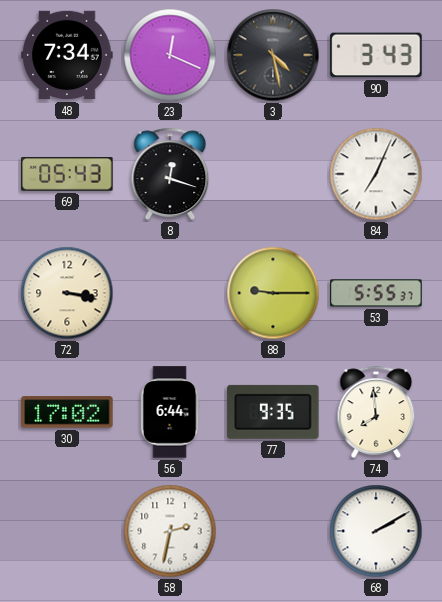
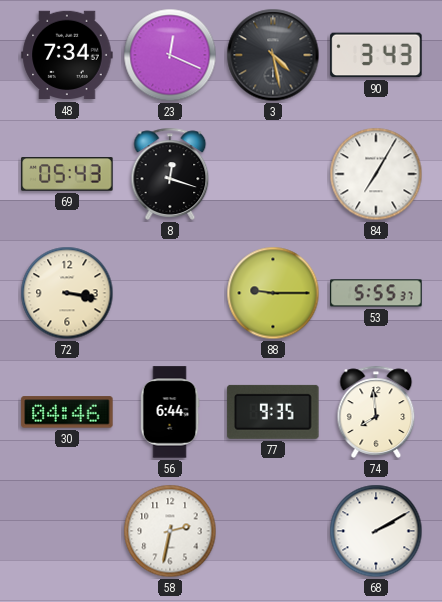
84: 7:04 -> 7:05
30: 17:02 -> 04:46
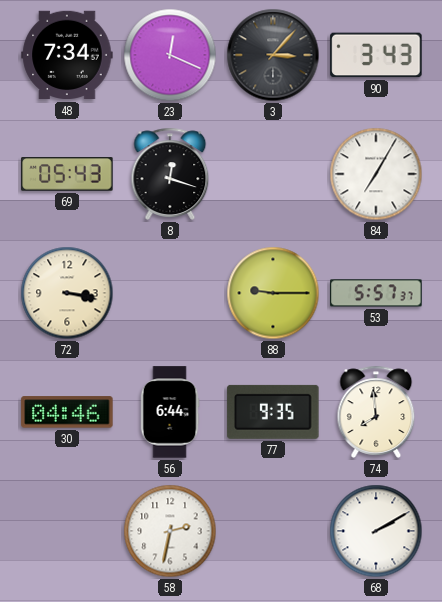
3: 4:28 -> 3:07
53: 5:55 -> 5:57
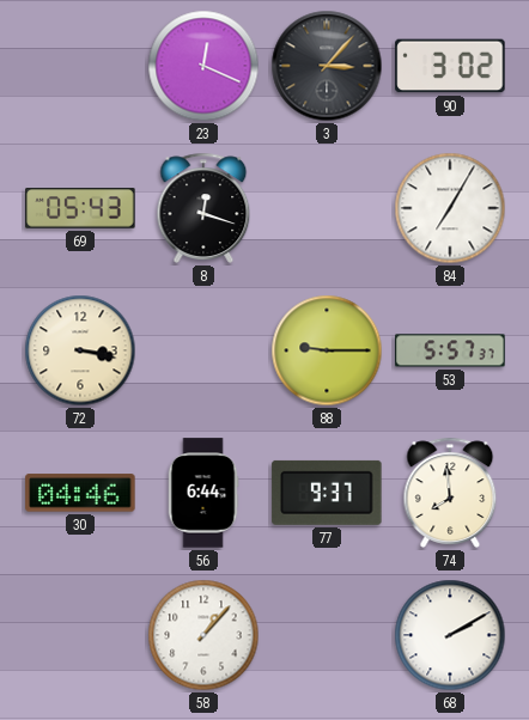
48: 7:34 -> none
90: 3:43 -> 3:02
77: 9:35 -> 9:37
58: 2:32 -> 1:07
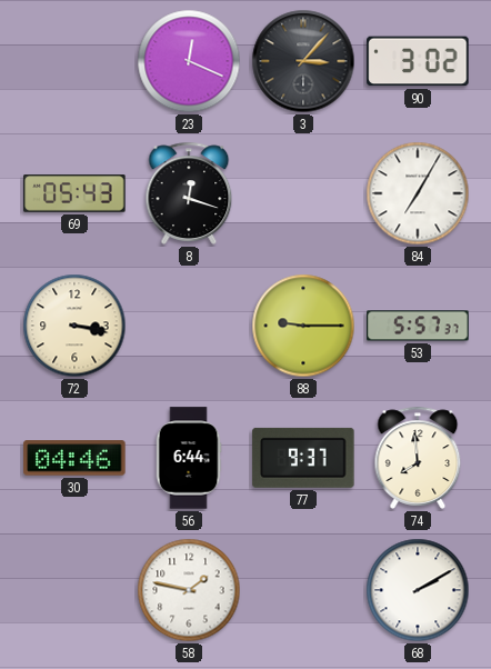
58: 1:07 -> 1:47
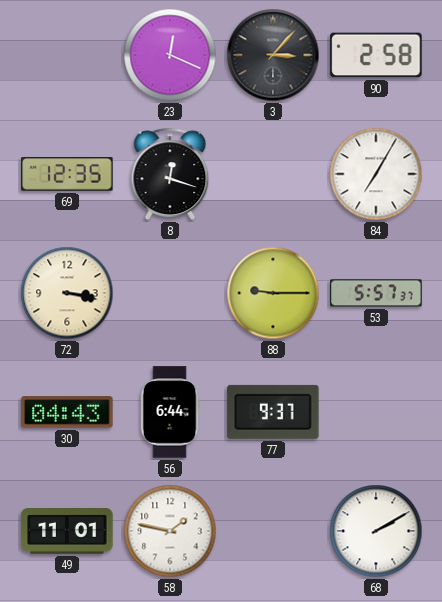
90: 3:02 -> 2:58
69: 05:43 -> 12:35
30: 04:46 -> 04:43
74: 7:59 -> none
49: none -> 11:01
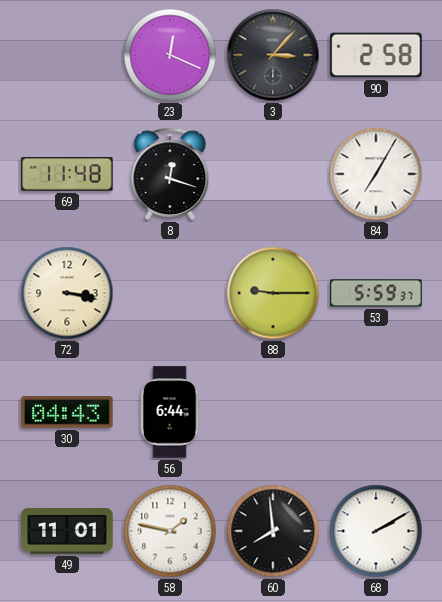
69: 12:35 -> 11:48
53: 5:57 -> 5:59
77: 9:37 -> none
60: none -> 7:59
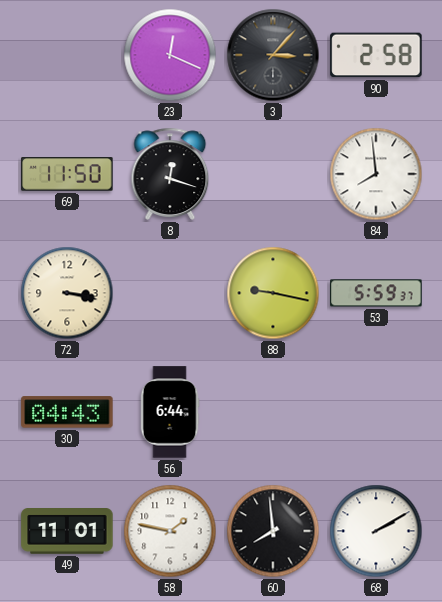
69: 11:48 -> 11:50
84: 7:05 -> 7:59
88: 9:15 -> 9:17
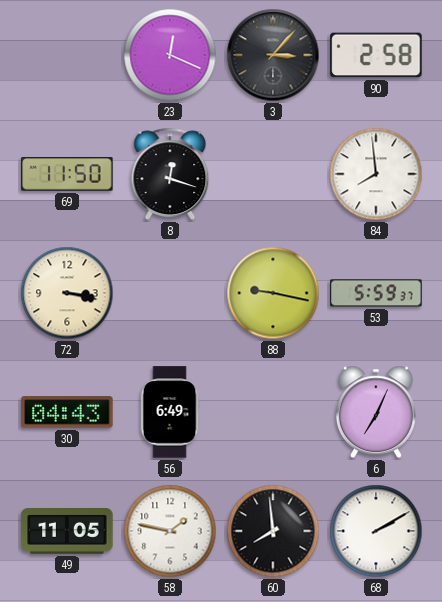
56: 6:44 -> 6:49
6: none -> 7:04
49: 11:01 -> 11:05
